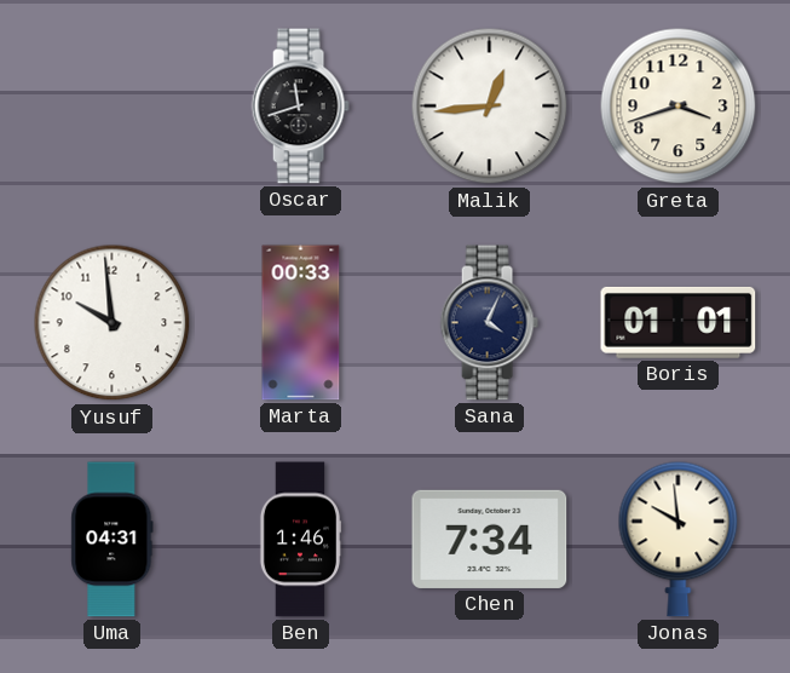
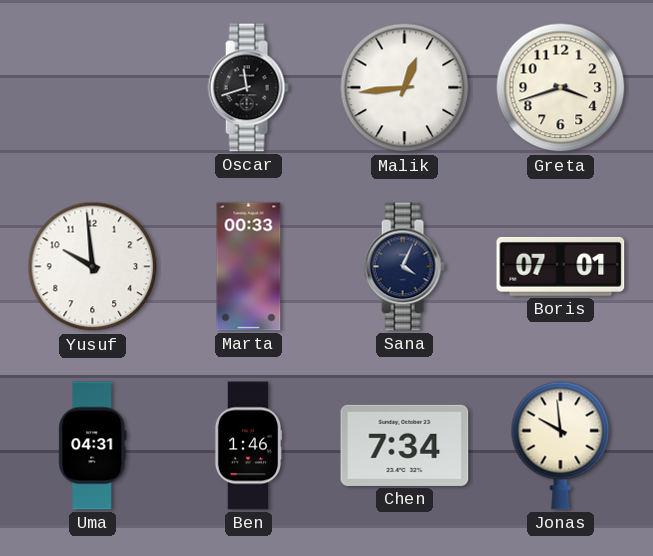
Boris: 01:01 -> 07:01
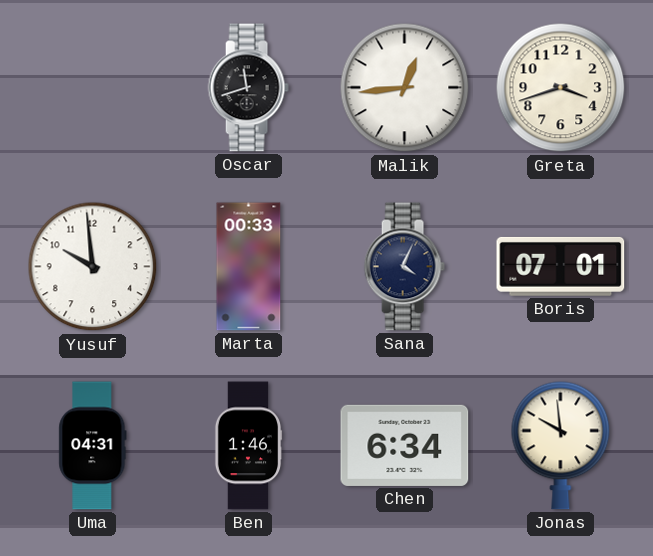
Chen: 7:34 -> 6:34
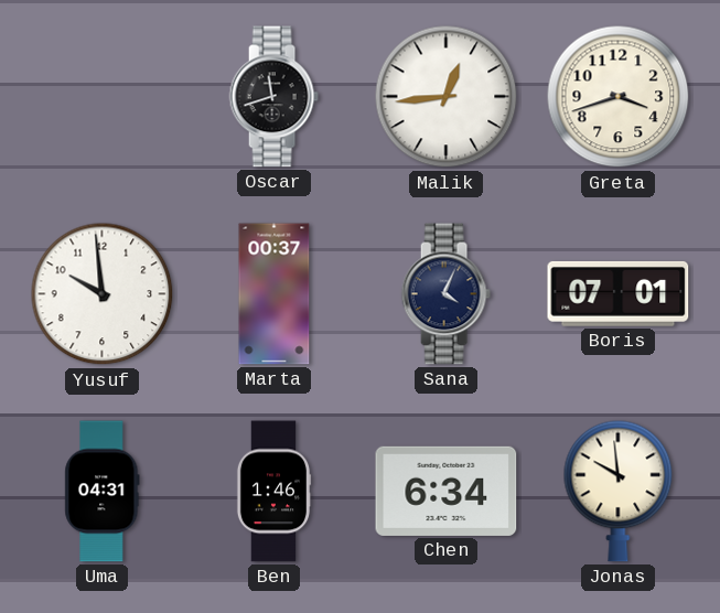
Marta: 00:33 -> 00:37
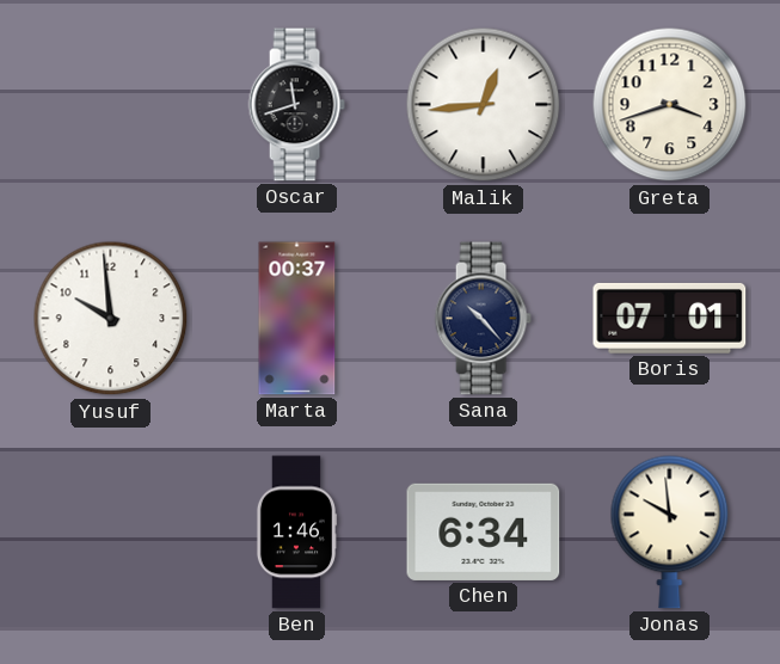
Sana: 4:04 -> 10:23
Uma: 04:31 -> none
